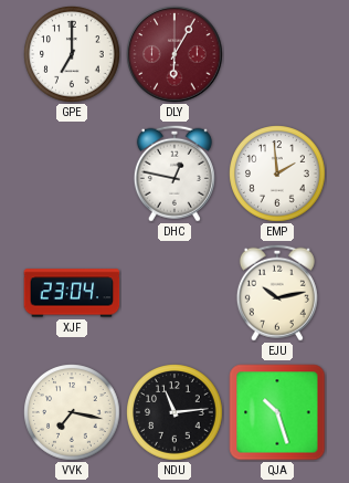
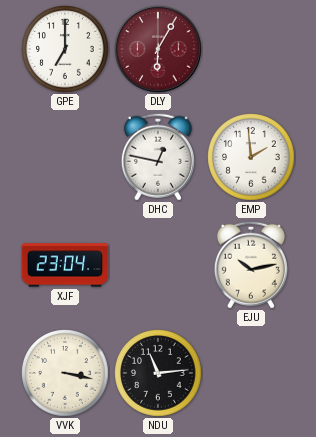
VVK: 7:17 -> 3:17
QJA: 10:27 -> none
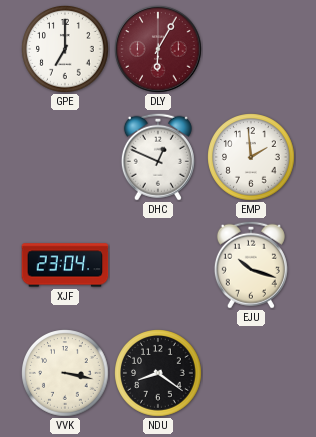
DHC: 12:47 -> 12:49
EJU: 10:13 -> 10:18
NDU: 11:14 -> 8:21
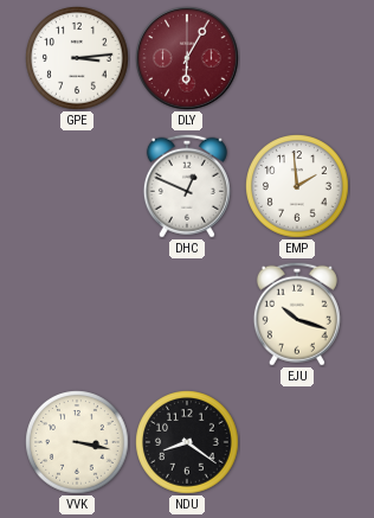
GPE: 7:00 -> 3:14
XJF: 23:04 -> none
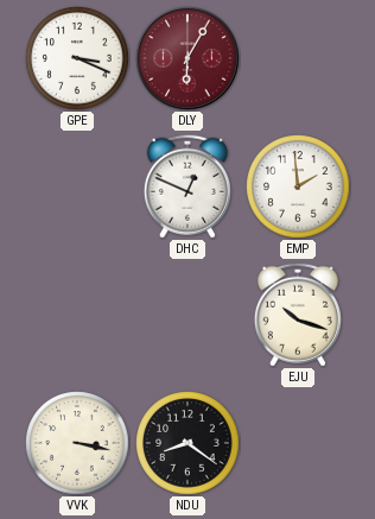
GPE: 3:14 -> 3:19
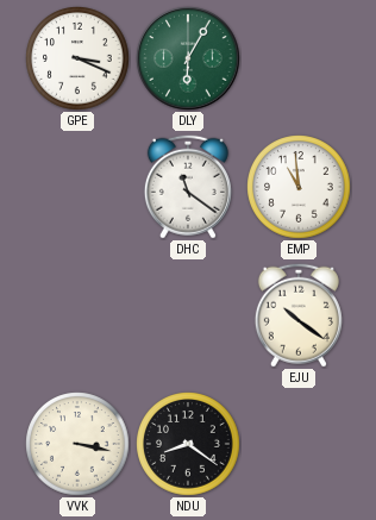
DLY dial: burgundy -> green
DHC: 12:49 -> 11:21
EMP: 1:59 -> 10:59
EJU: 10:18 -> 10:21
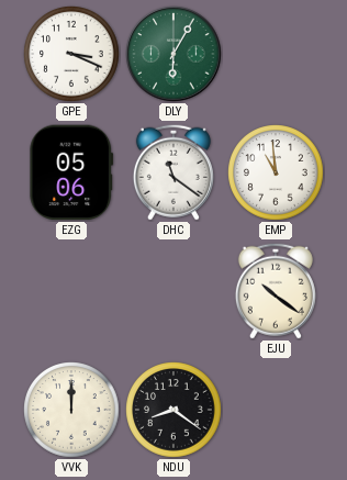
EZG: none -> 05:06
VVK: 3:17 -> 12:00
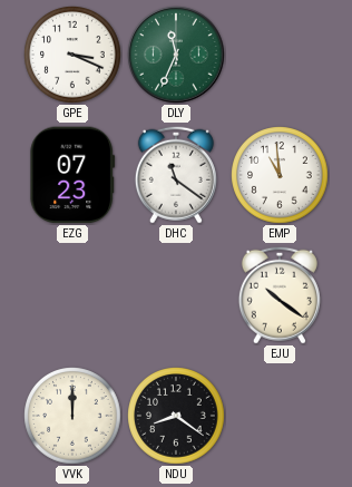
DLY: 6:05 -> 11:34
EZG: 05:06 -> 07:23
